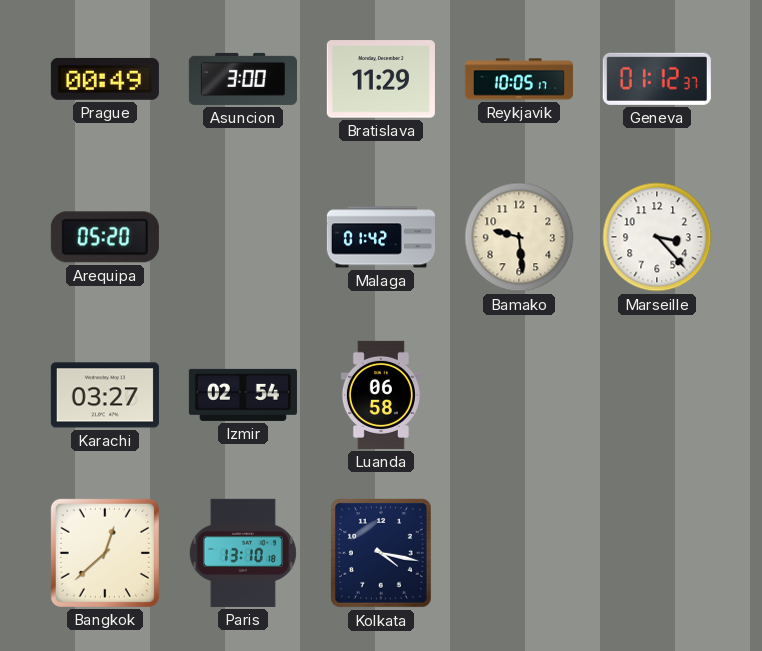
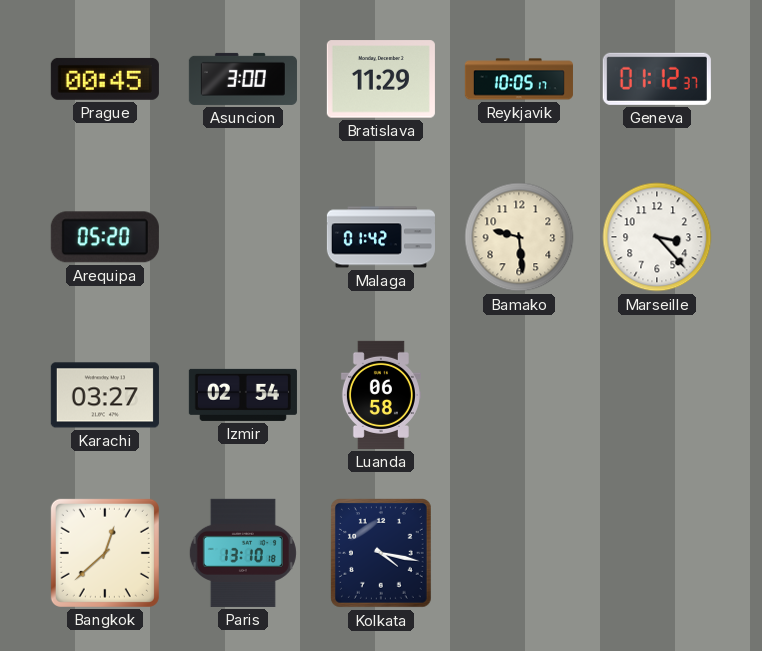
Prague: 00:49 -> 00:45
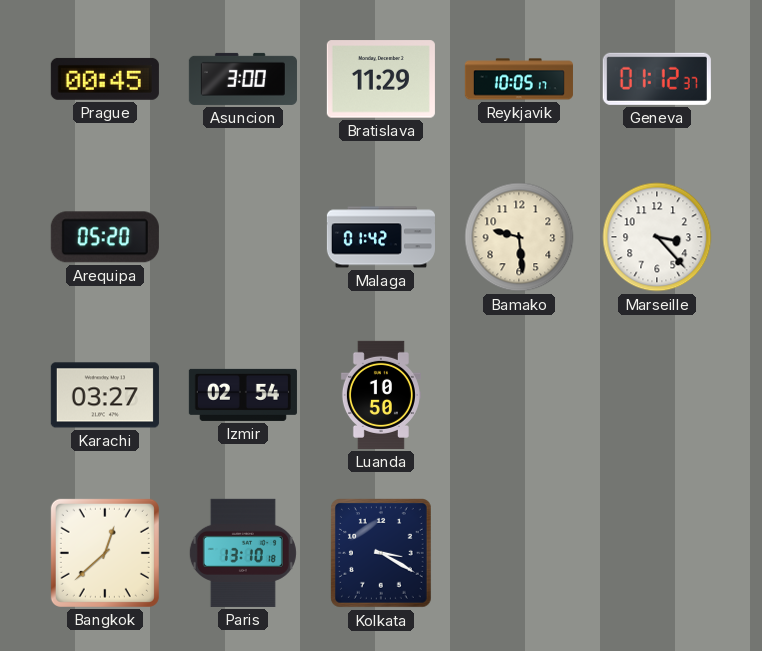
Luanda: 06:58 -> 10:50
Kolkata: 4:17 -> 3:20
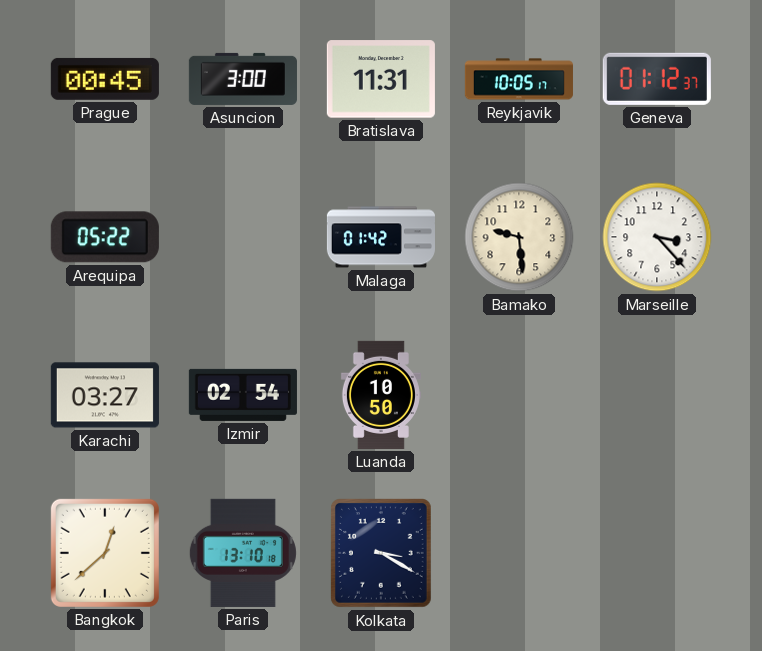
Bratislava: 11:29 -> 11:31
Arequipa: 05:20 -> 05:22
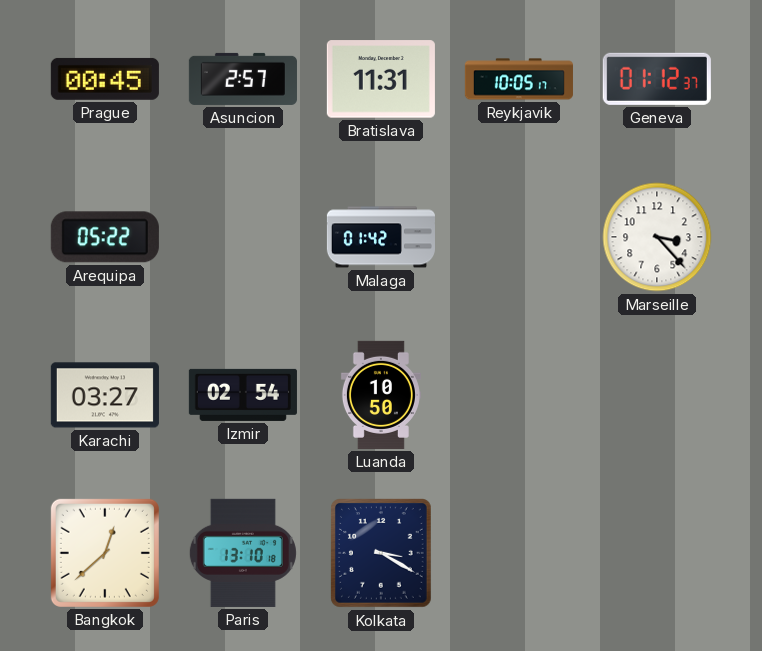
Asuncion: 3:00 -> 2:57
Bamako: 9:29 -> none
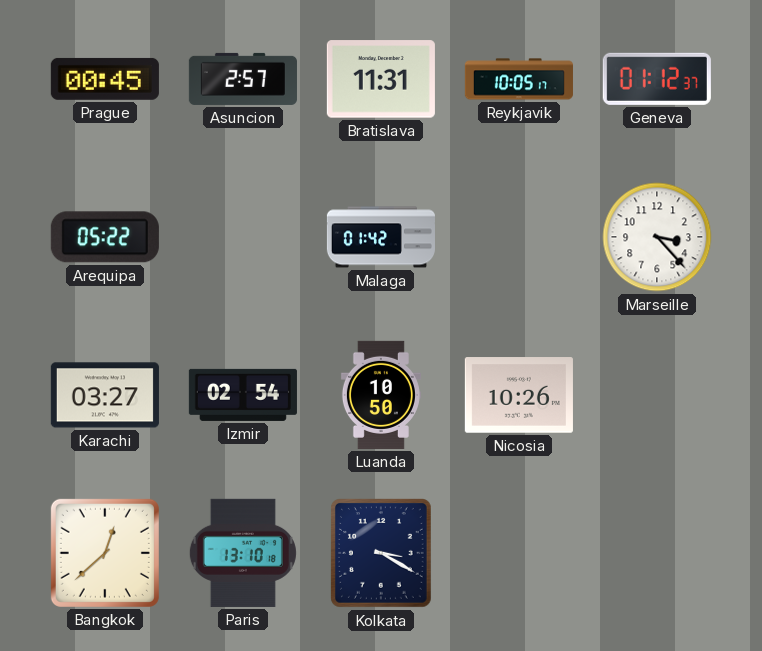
Nicosia: none -> 10:26
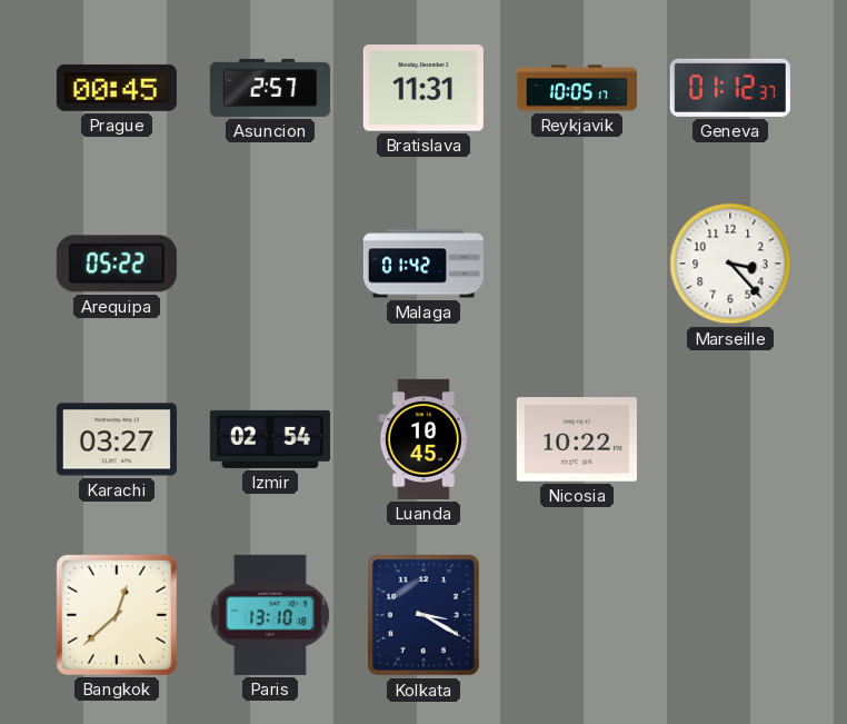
Luanda: 10:50 -> 10:45
Nicosia: 10:26 -> 10:22
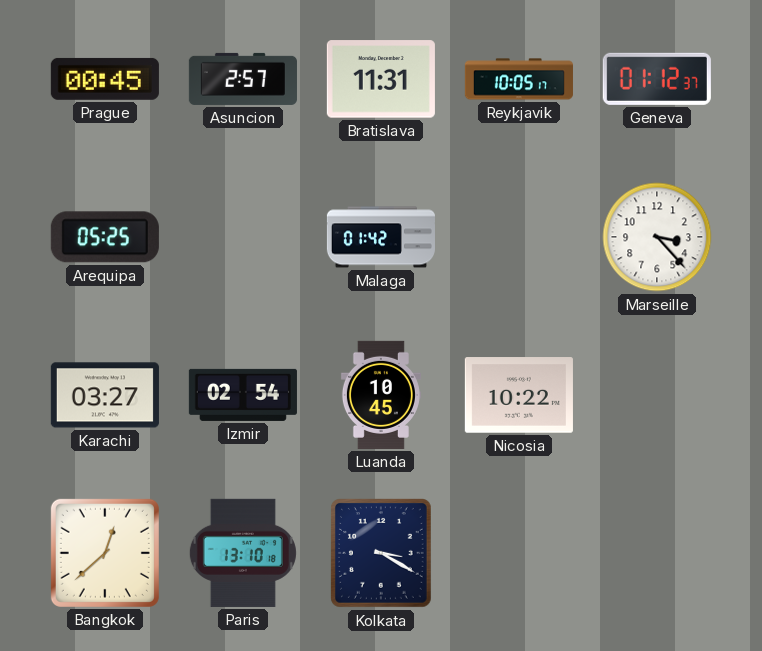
Arequipa: 05:22 -> 05:25
